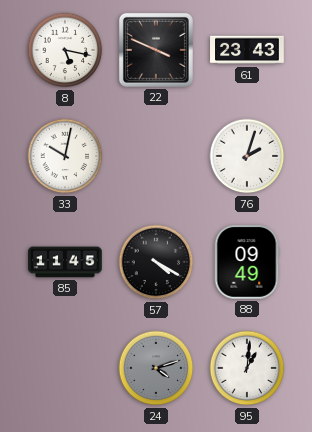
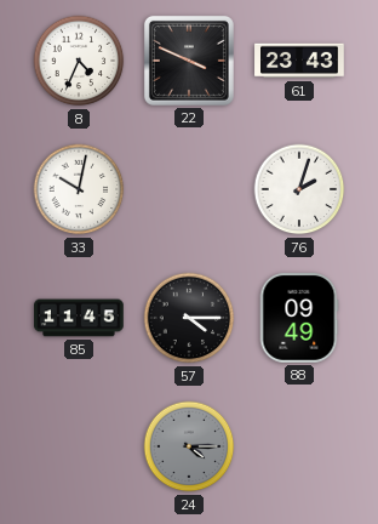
8: 5:17 -> 4:34
57: 4:20 -> 4:15
24: 4:12 -> 4:15
95: 1:01 -> none
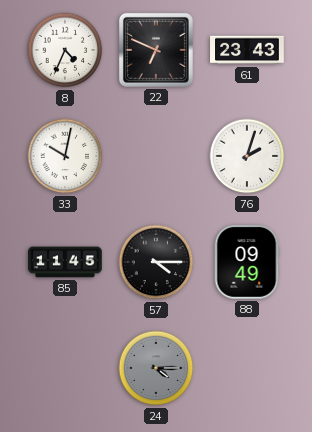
22: 3:49 -> 6:49
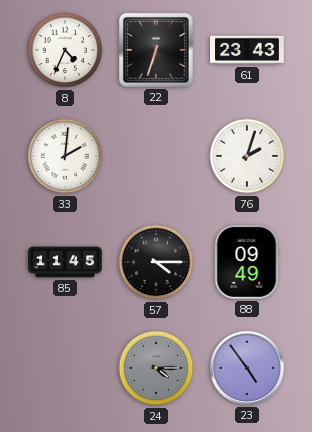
22: 6:49 -> 6:33
33: 10:02 -> 2:01
23: none -> 4:54
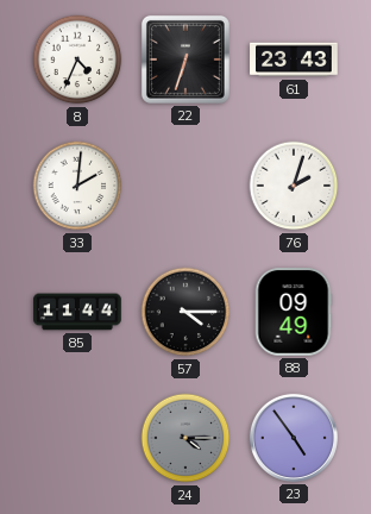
85: 11:45 -> 11:44
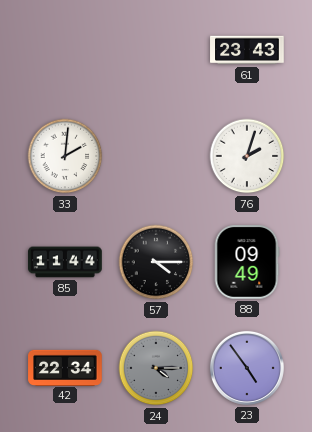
8: 4:34 -> none
22: 6:33 -> none
42: none -> 22:34
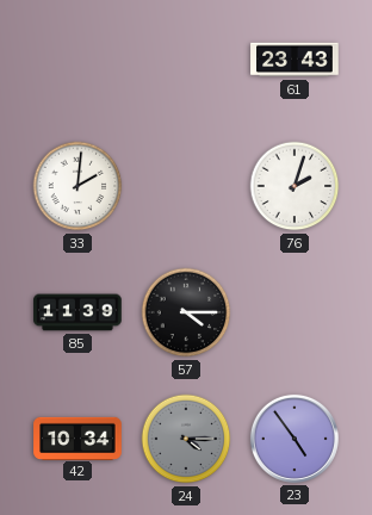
85: 11:44 -> 11:39
88: 09:49 -> none
42: 22:34 -> 10:34
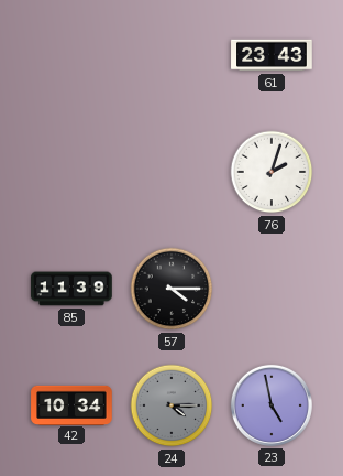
33: 2:01 -> none
23: 4:54 -> 4:58
